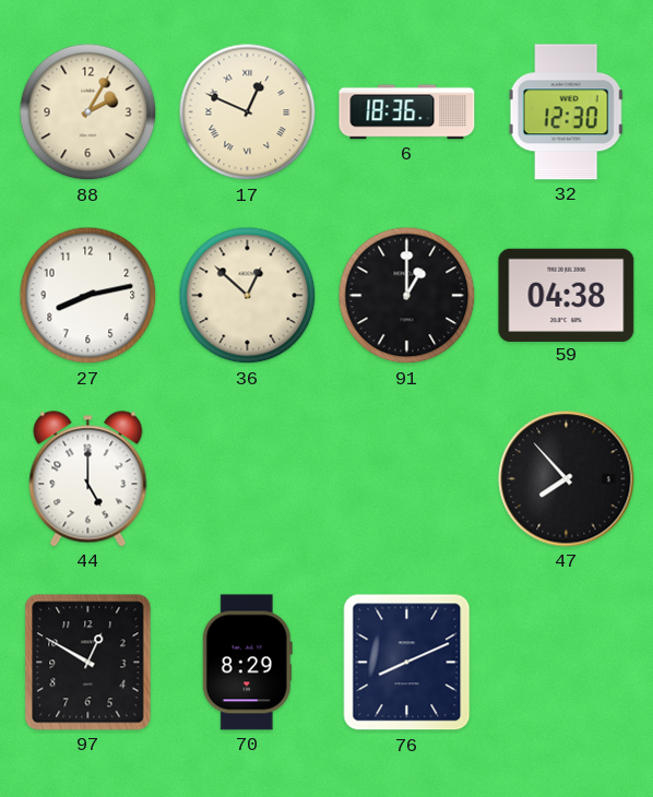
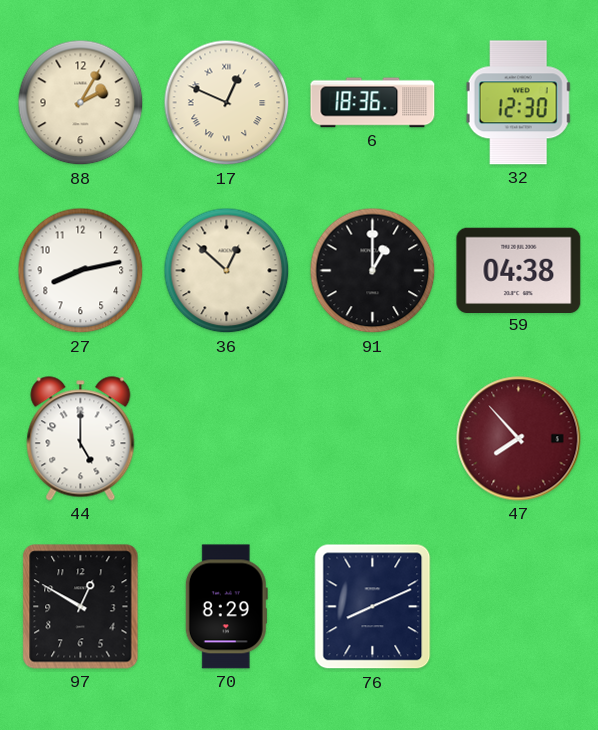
47 dial: black -> burgundy
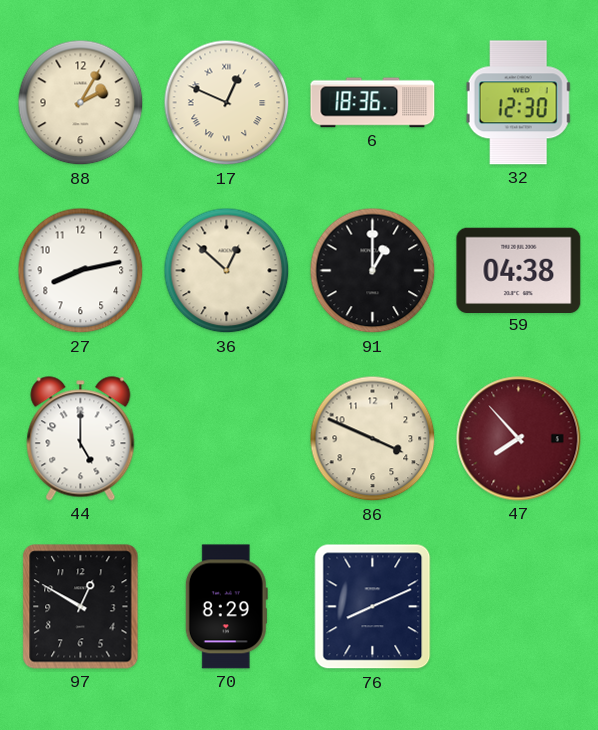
86: none -> 3:49
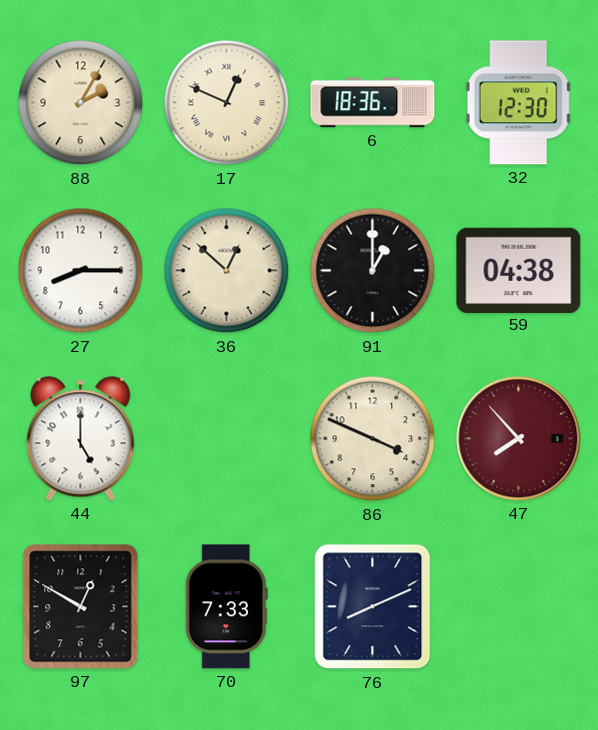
27: 8:13 -> 8:15
70: 8:29 -> 7:33
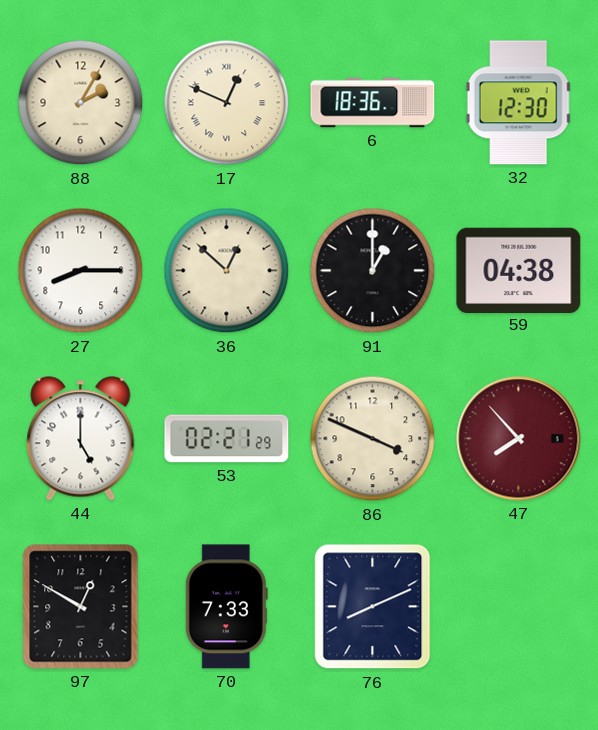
53: none -> 02:21
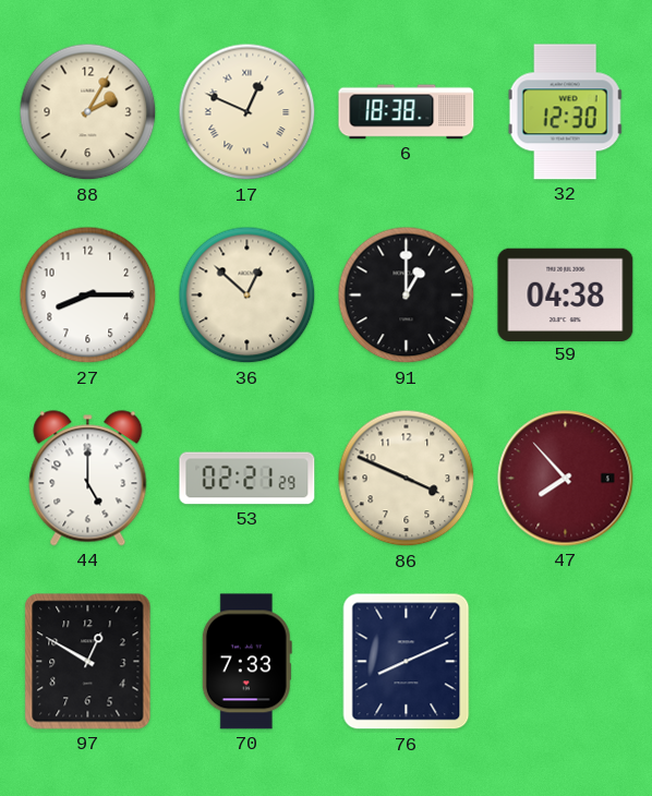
6: 18:36 -> 18:38
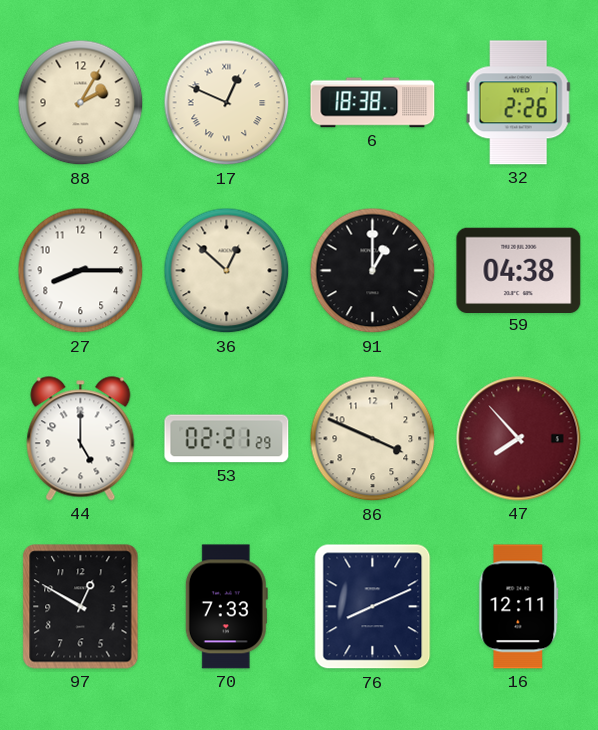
32: 12:30 -> 2:26
16: none -> 12:11
